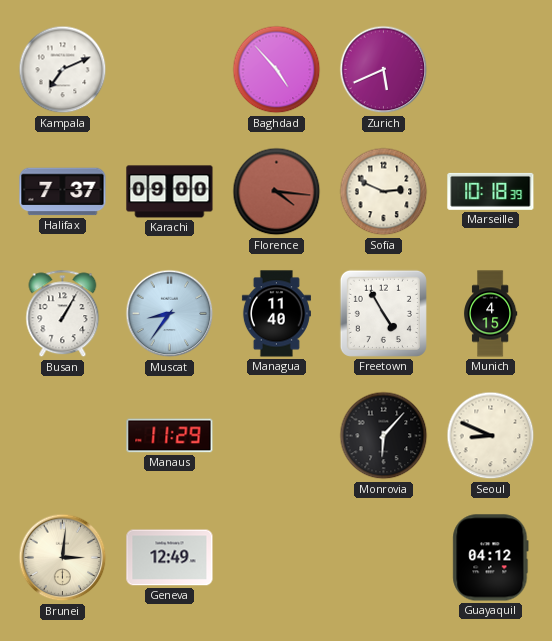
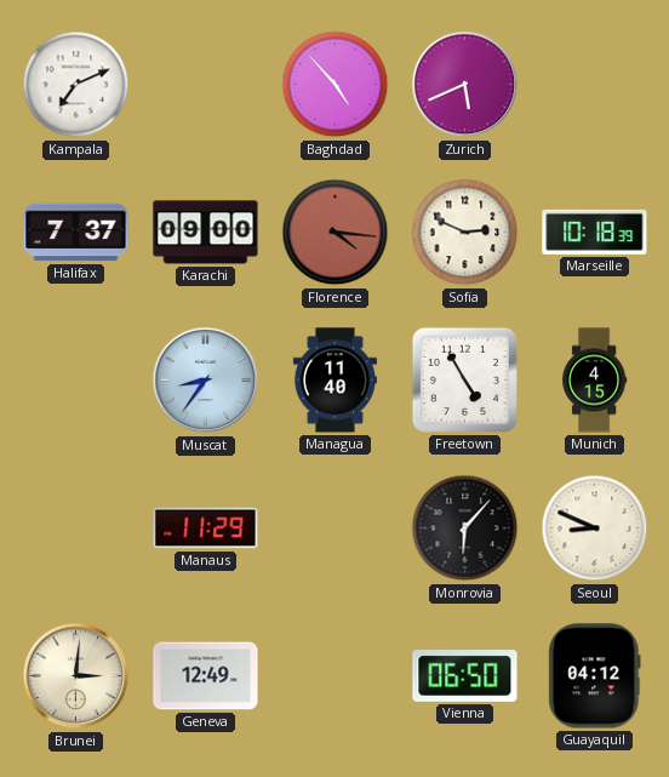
Busan: 1:05 -> none
Vienna: none -> 06:50
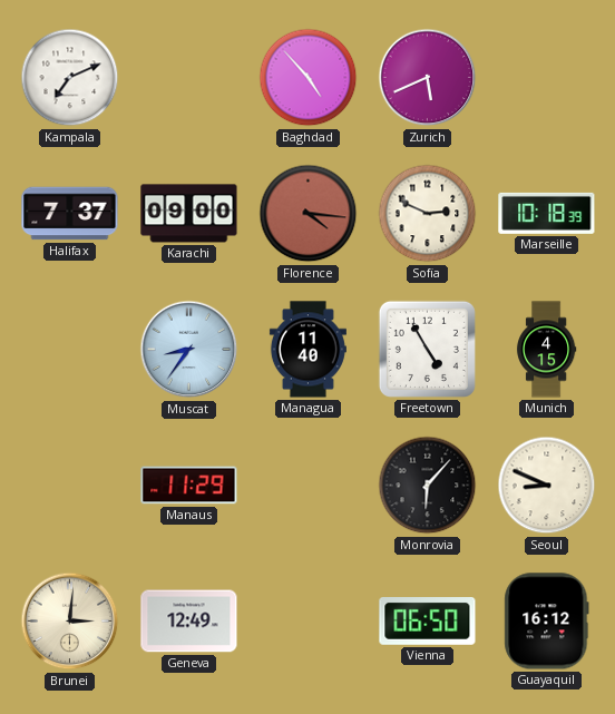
Guayaquil: 04:12 -> 16:12
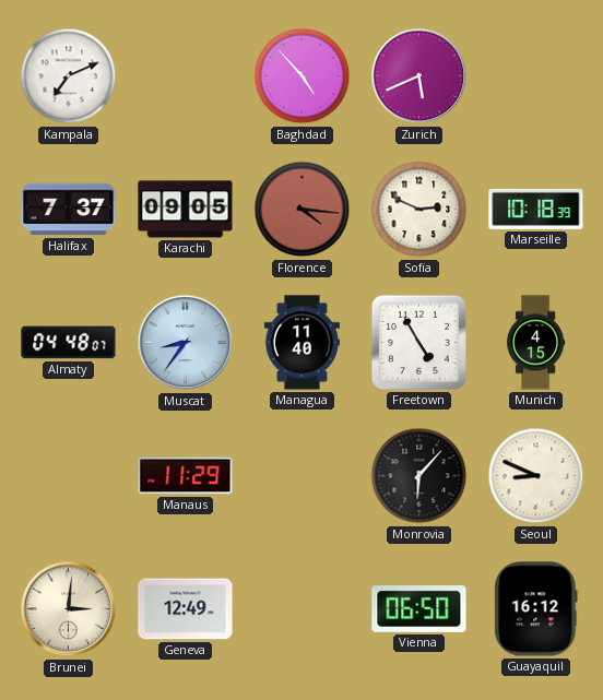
Karachi: 09:00 -> 09:05
Almaty: none -> 04:48
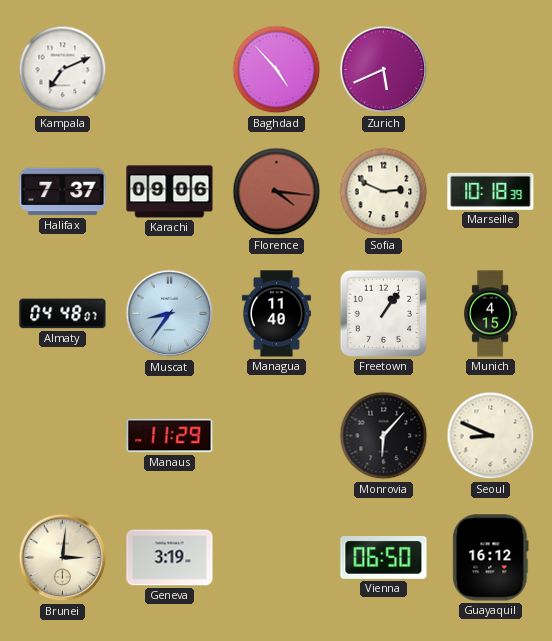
Karachi: 09:05 -> 09:06
Freetown: 4:55 -> 1:06
Geneva: 12:49 -> 3:19
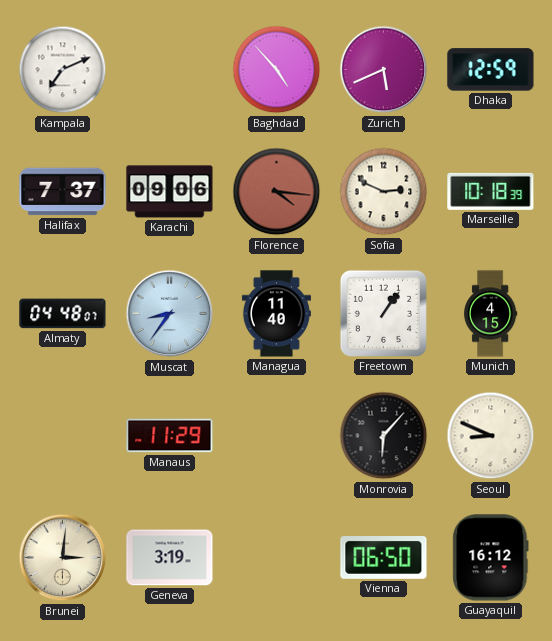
Dhaka: none -> 12:59
